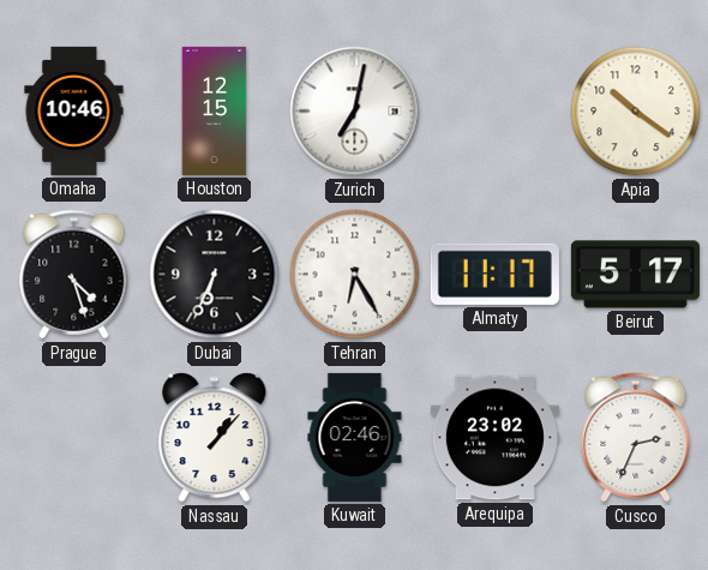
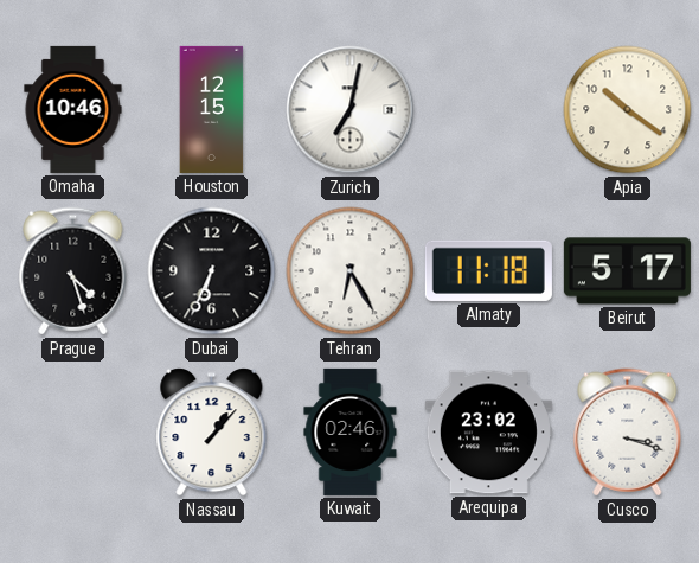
Almaty: 11:17 -> 11:18
Cusco: 2:34 -> 3:18
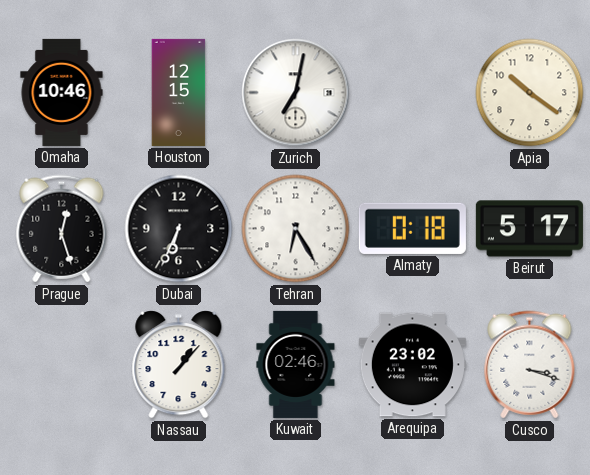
Prague: 4:27 -> 12:27
Almaty: 11:18 -> 0:18
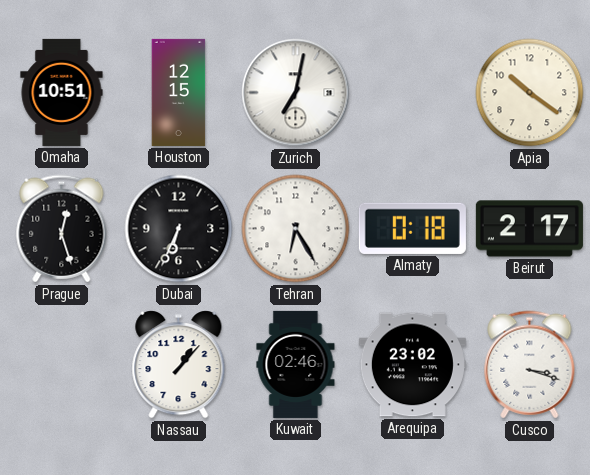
Omaha: 10:46 -> 10:51
Beirut: 5:17 -> 2:17
